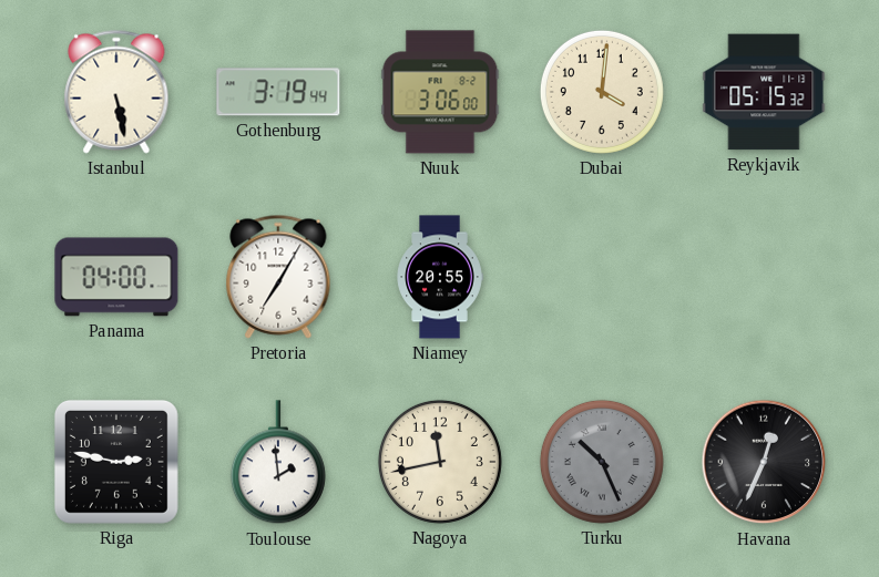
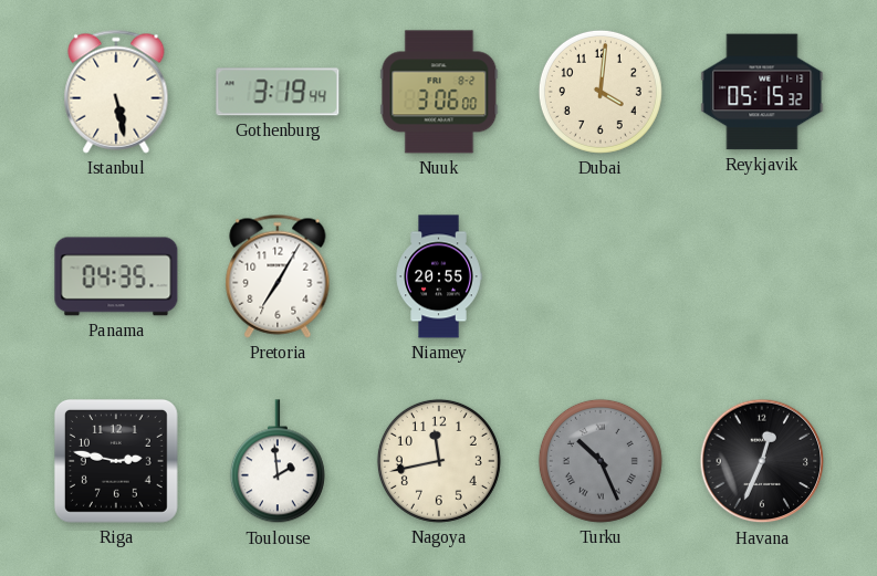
Panama: 04:00 -> 04:35
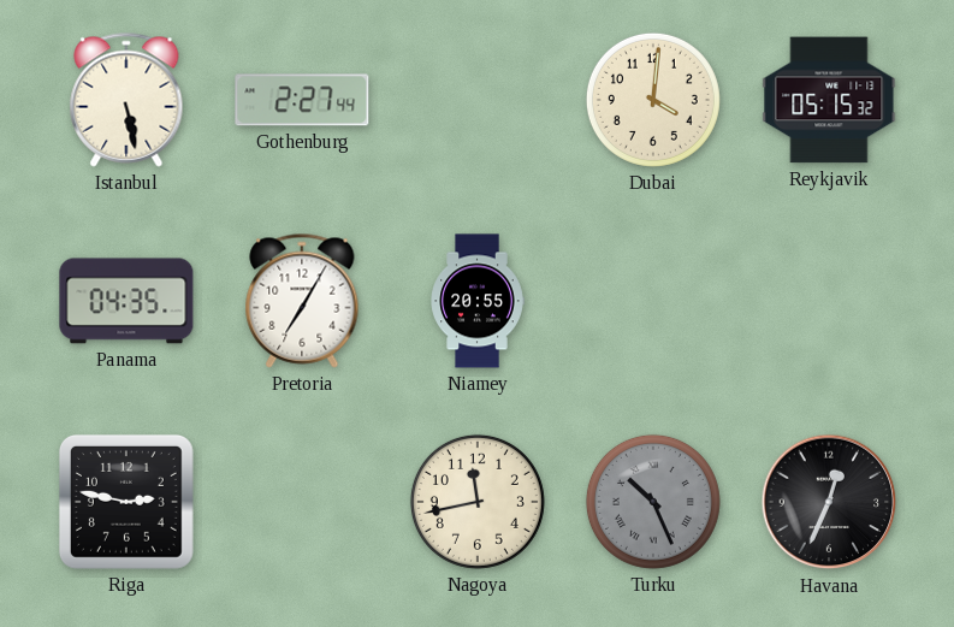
Gothenburg: 3:19 -> 2:27
Nuuk: 3:06 -> none
Toulouse: 1:59 -> none
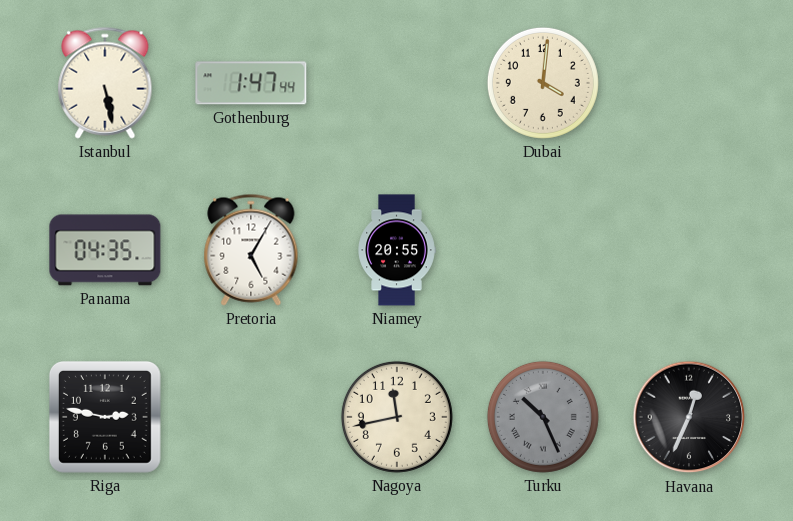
Gothenburg: 2:27 -> 1:47
Reykjavik: 05:15 -> none
Pretoria: 7:05 -> 5:05
